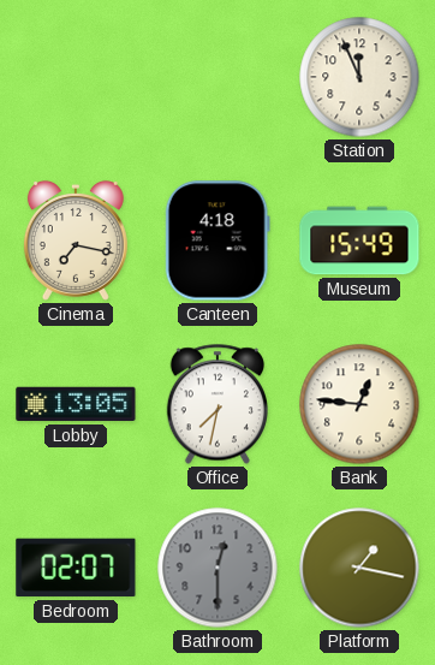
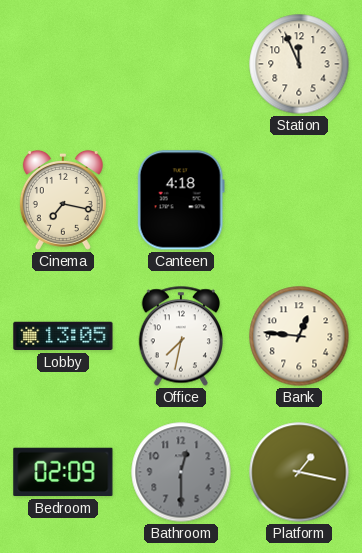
Museum: 15:49 -> none
Bedroom: 02:07 -> 02:09
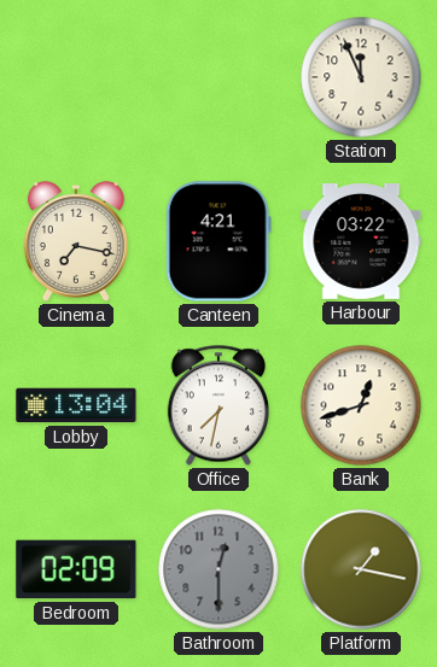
Canteen: 4:18 -> 4:21
Harbour: none -> 03:22
Lobby: 13:05 -> 13:04
Bank: 12:46 -> 12:42
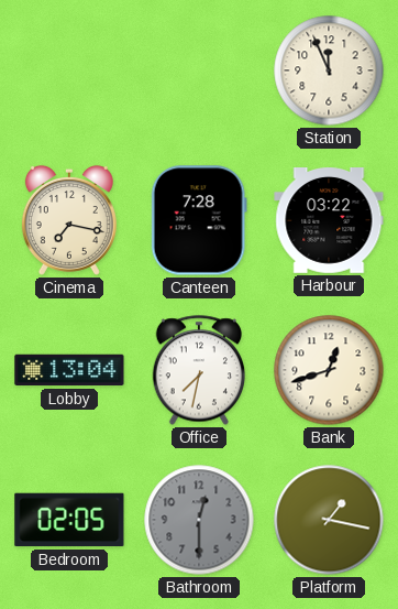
Canteen: 4:21 -> 7:28
Bedroom: 02:09 -> 02:05
